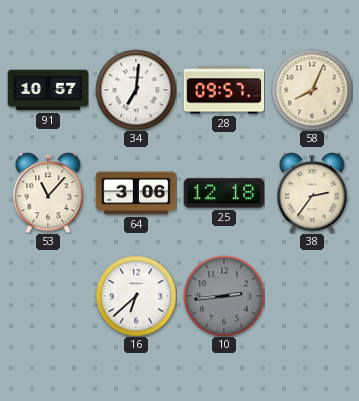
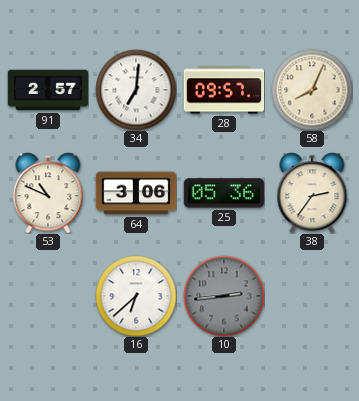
91: 10:57 -> 2:57
53: 11:07 -> 10:49
25: 12:18 -> 05:36
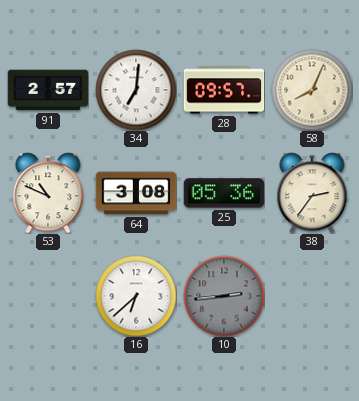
64: 3:06 -> 3:08
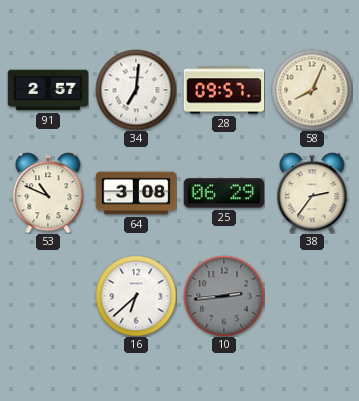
25: 05:36 -> 06:29
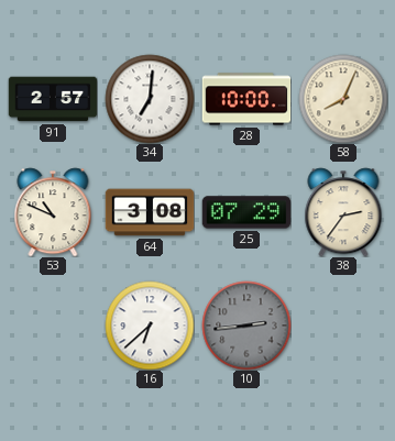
28: 09:57 -> 10:00
25: 06:29 -> 07:29
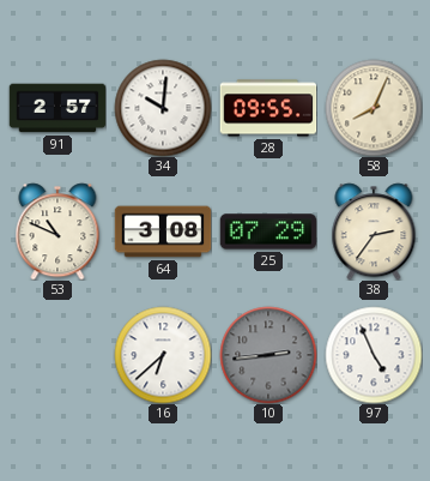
34: 7:01 -> 10:01
28: 10:00 -> 09:55
97: none -> 4:56
